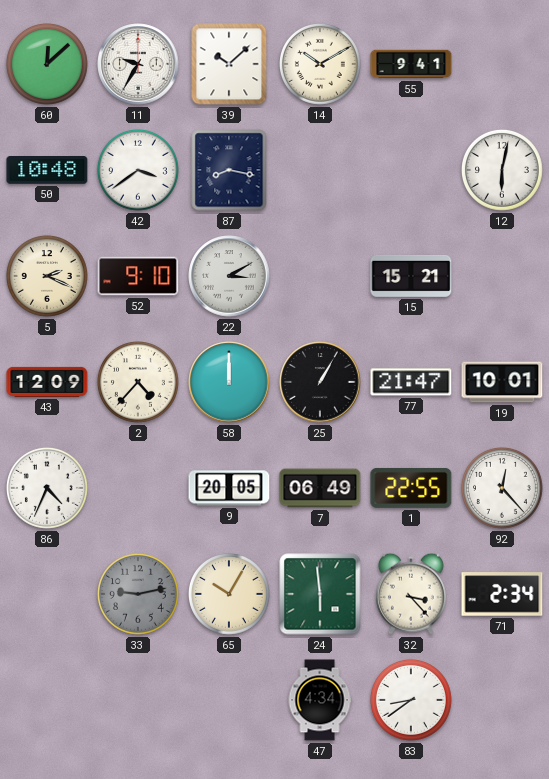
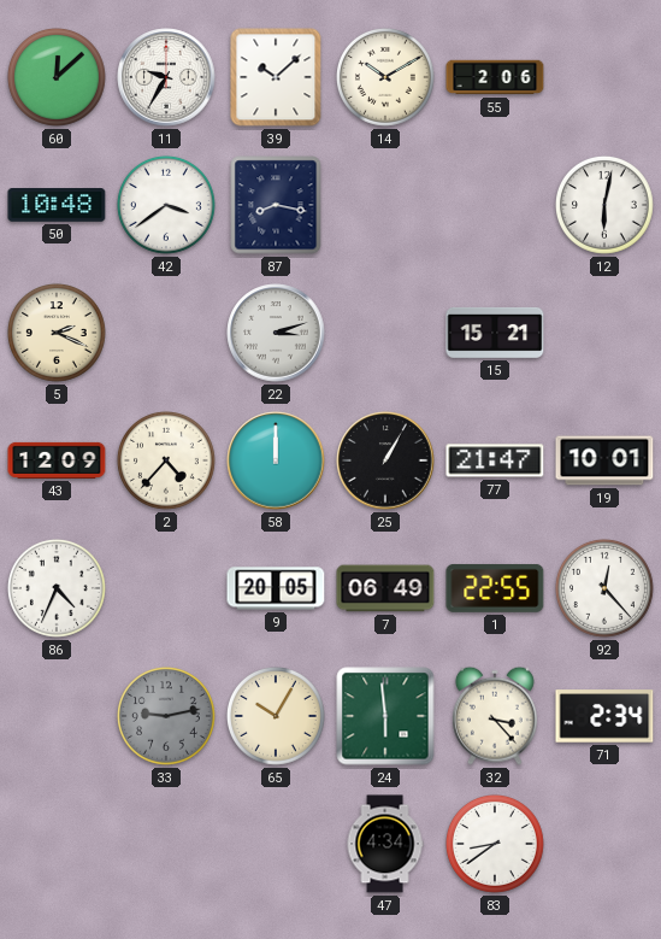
55: 9:41 -> 2:06
52: 9:10 -> none
22: 3:10 -> 3:12
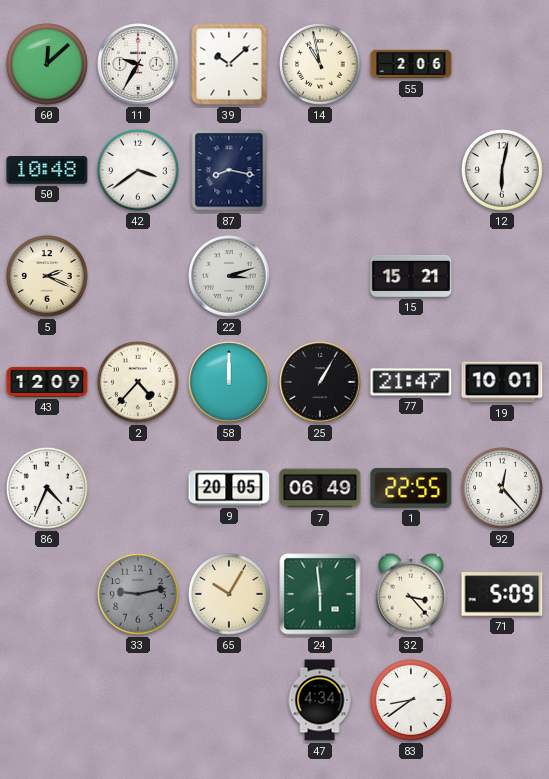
14: 10:10 -> 10:58
71: 2:34 -> 5:09
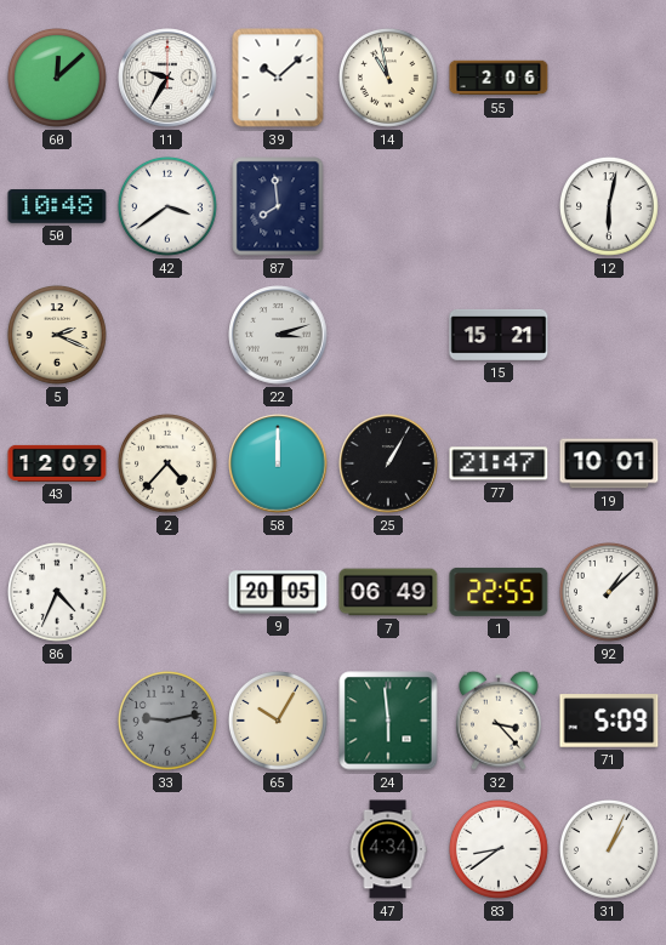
87: 8:17 -> 7:59
92: 12:23 -> 1:08
31: none -> 1:04
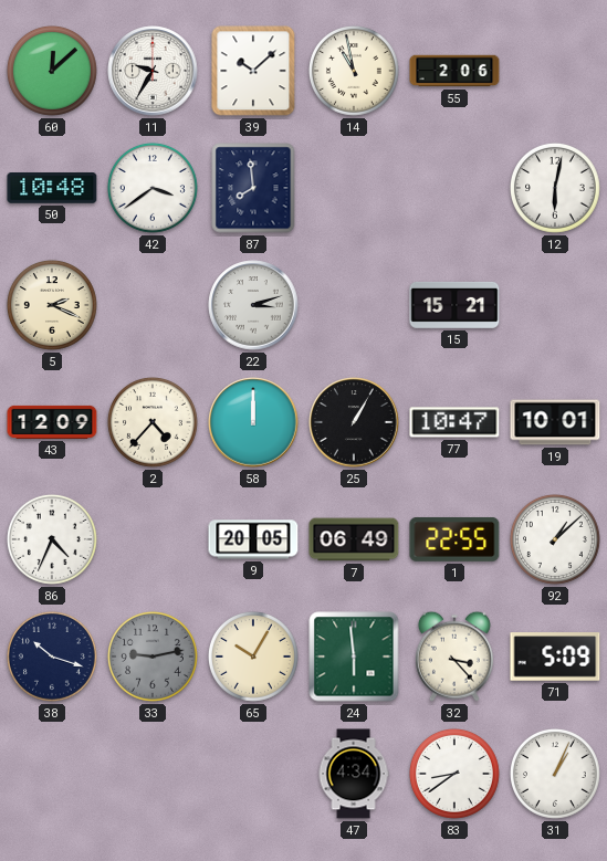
77: 21:47 -> 10:47
38: none -> 10:18
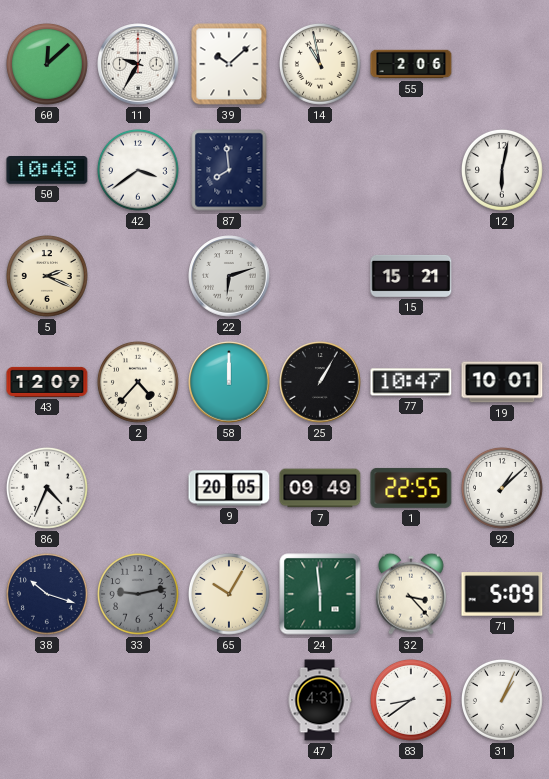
22: 3:12 -> 6:12
7: 06:49 -> 09:49
47: 4:34 -> 4:31
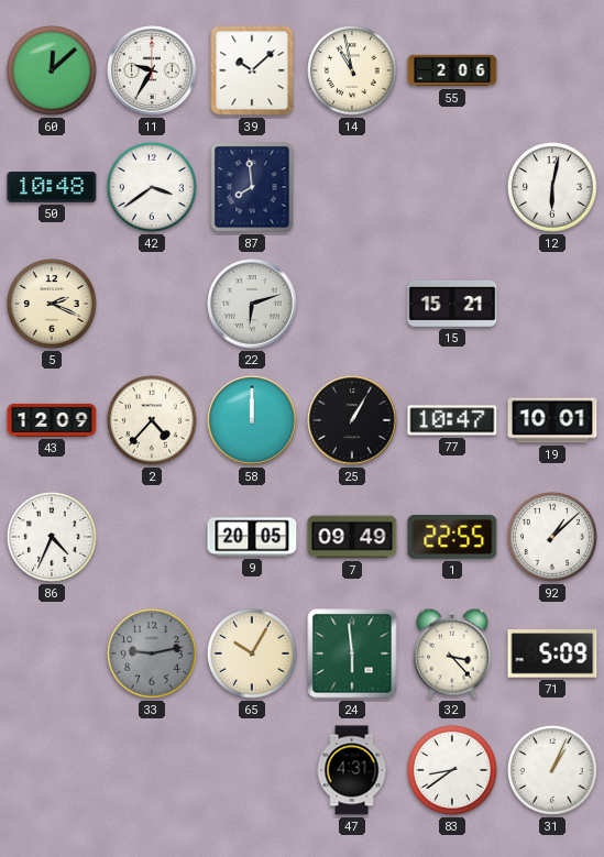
38: 10:18 -> none
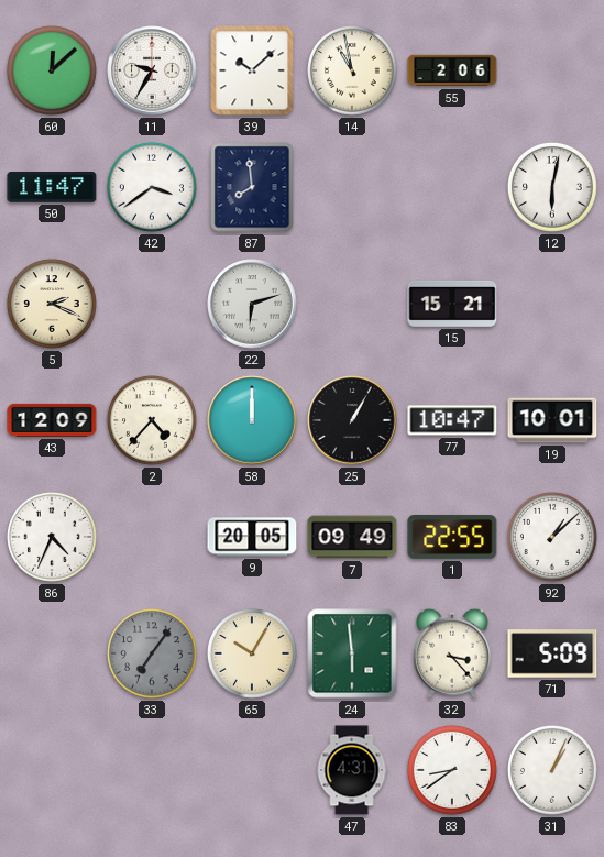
50: 10:48 -> 11:47
33: 9:13 -> 7:06
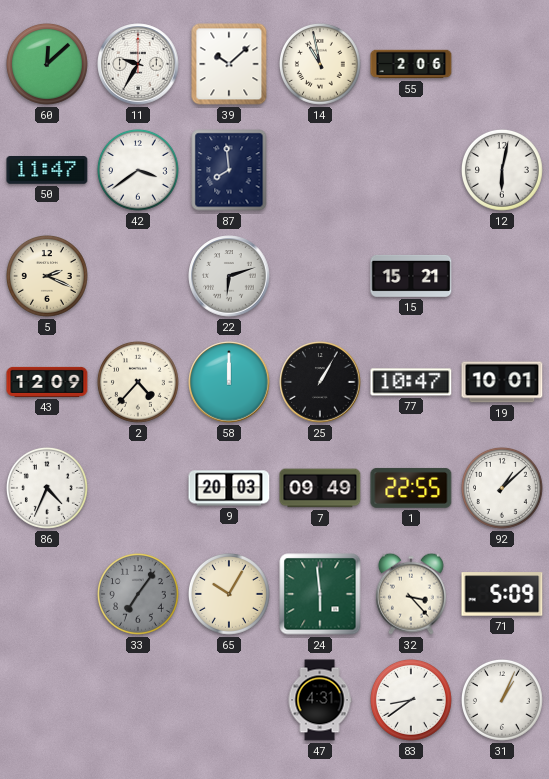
9: 20:05 -> 20:03
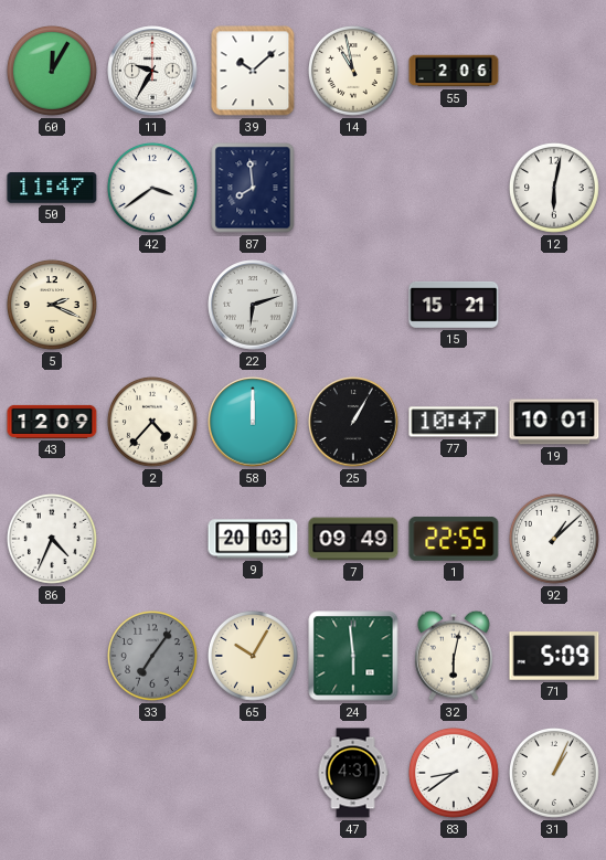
60: 12:08 -> 12:05
32: 3:23 -> 6:02
